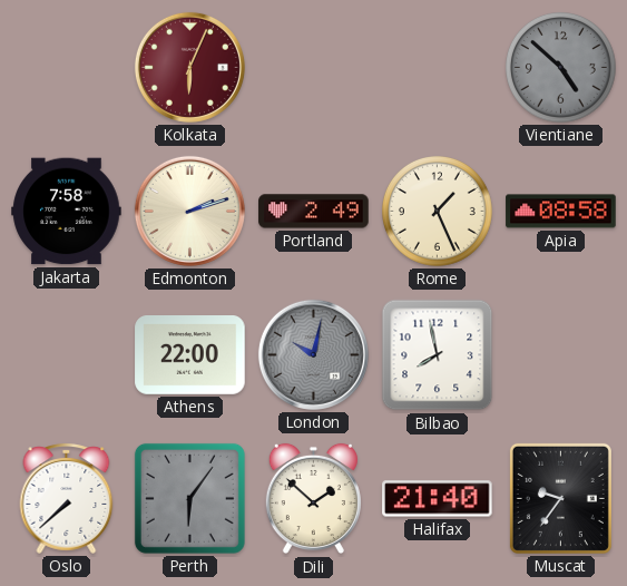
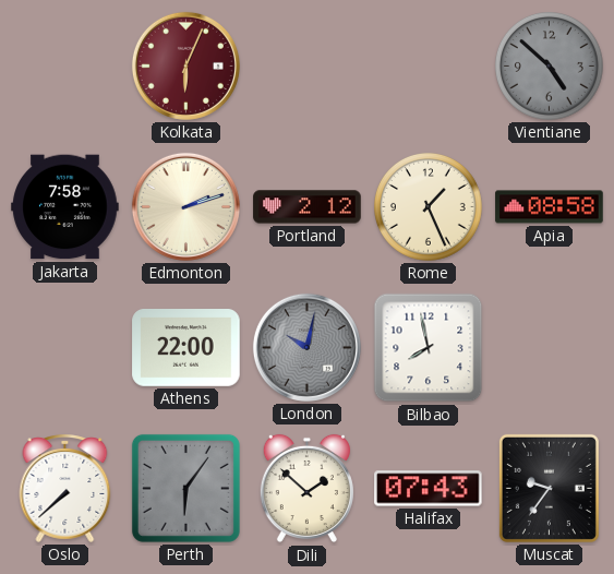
Portland: 2:49 -> 2:12
Halifax: 21:40 -> 07:43
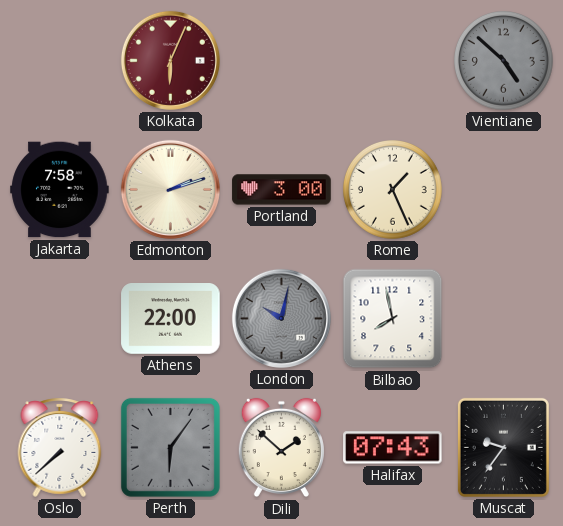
Portland: 2:12 -> 3:00
Apia: 08:58 -> none
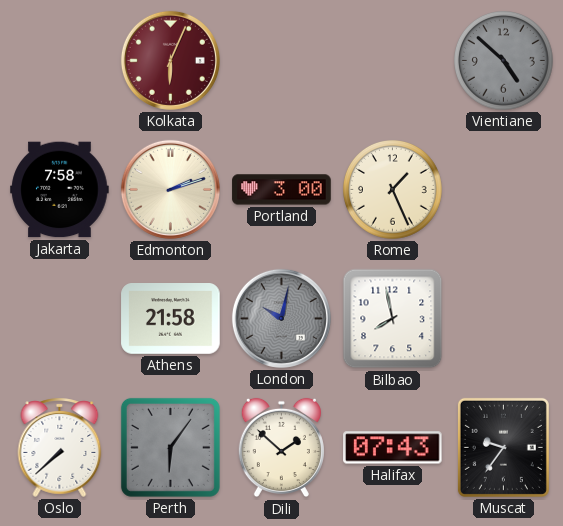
Athens: 22:00 -> 21:58
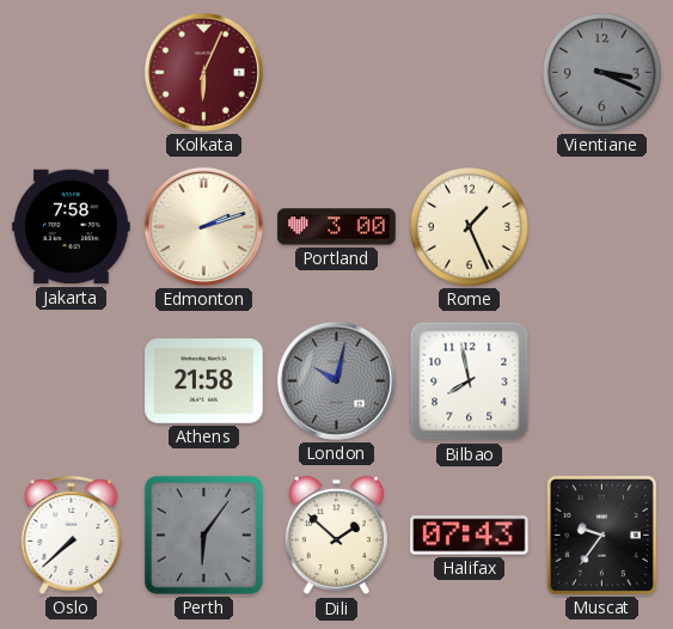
Vientiane: 4:52 -> 3:19
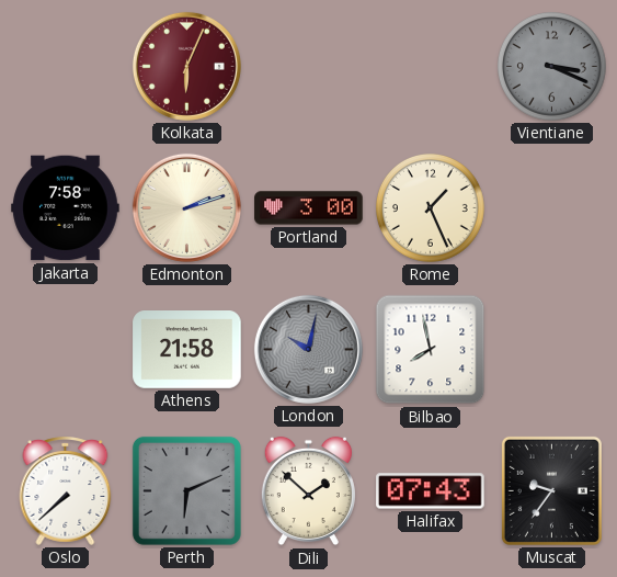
Perth: 6:06 -> 6:11
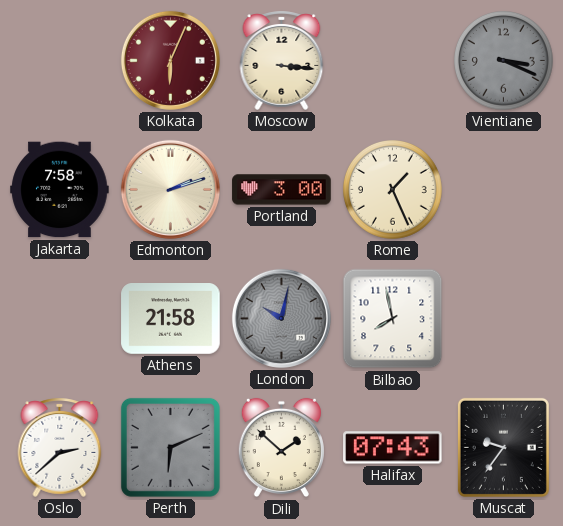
Moscow: none -> 3:16
Oslo: 7:38 -> 2:38
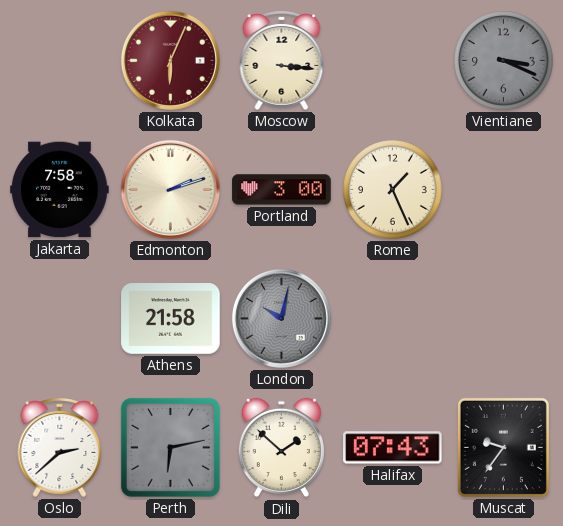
Bilbao: 7:58 -> none
Perth: 6:11 -> 6:13
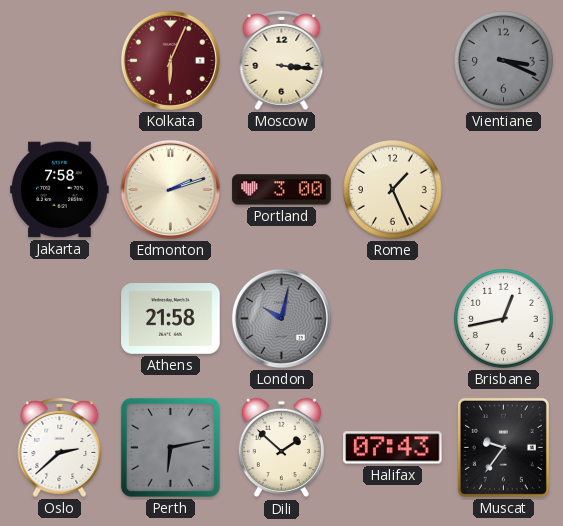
Brisbane: none -> 12:43
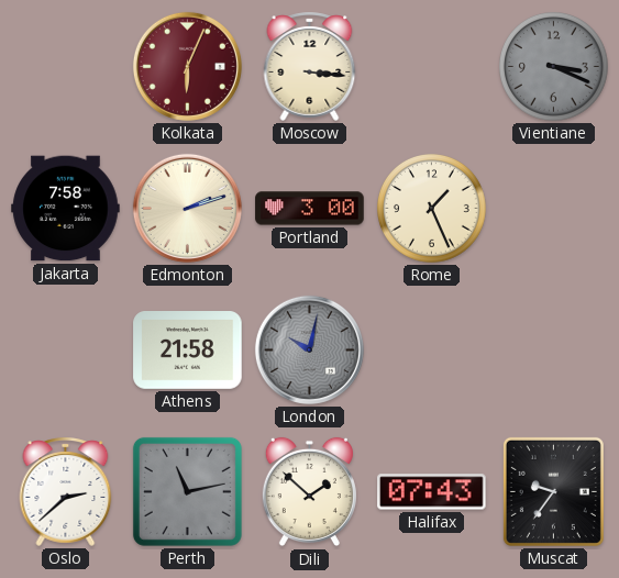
Brisbane: 12:43 -> none
Perth: 6:13 -> 11:13
